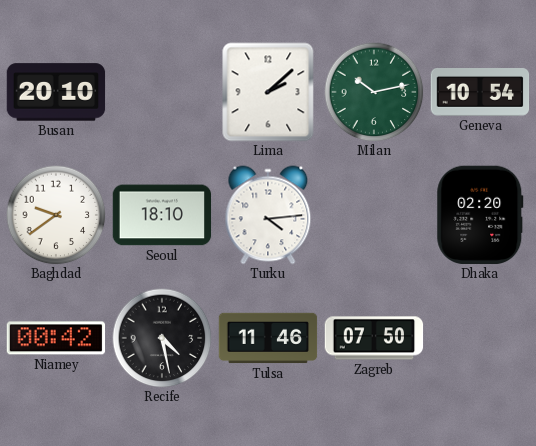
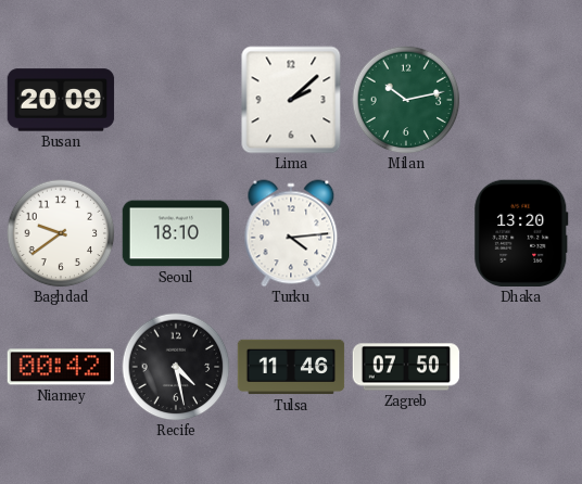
Busan: 20:10 -> 20:09
Geneva: 10:54 -> none
Dhaka: 02:20 -> 13:20
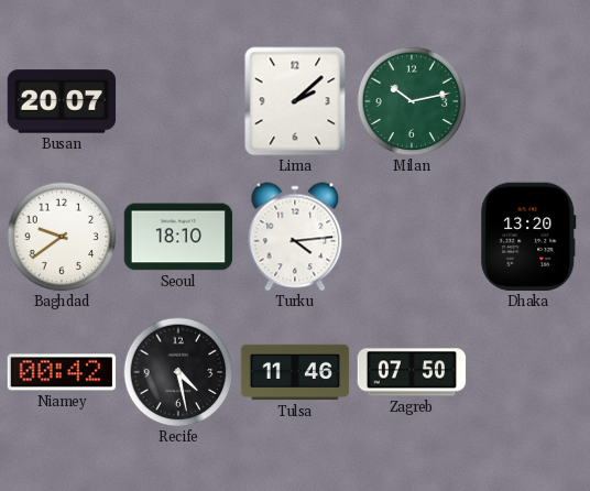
Busan: 20:09 -> 20:07
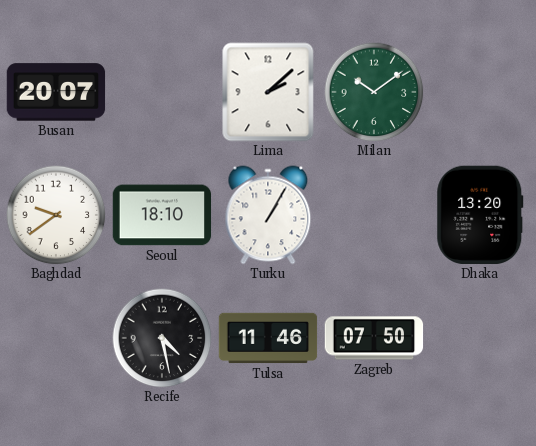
Milan: 10:13 -> 10:09
Turku: 4:14 -> 1:05
Niamey: 00:42 -> none
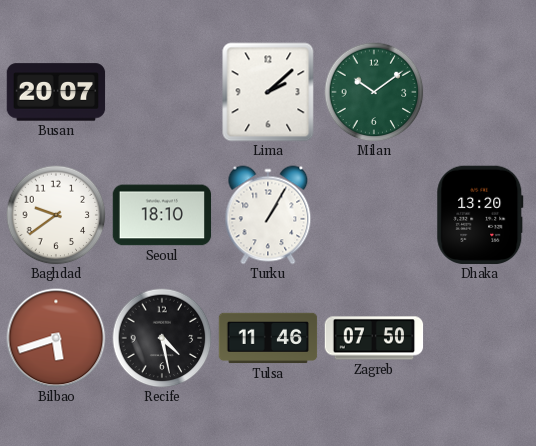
Bilbao: none -> 5:42
